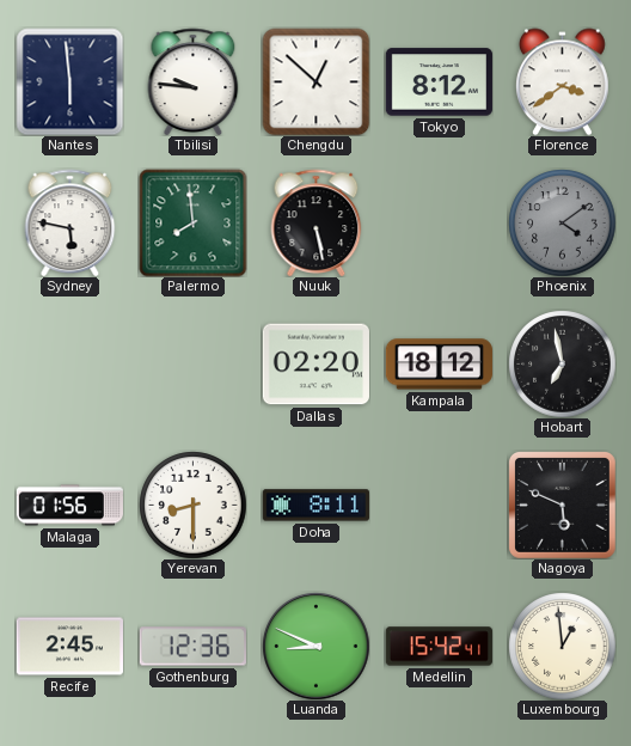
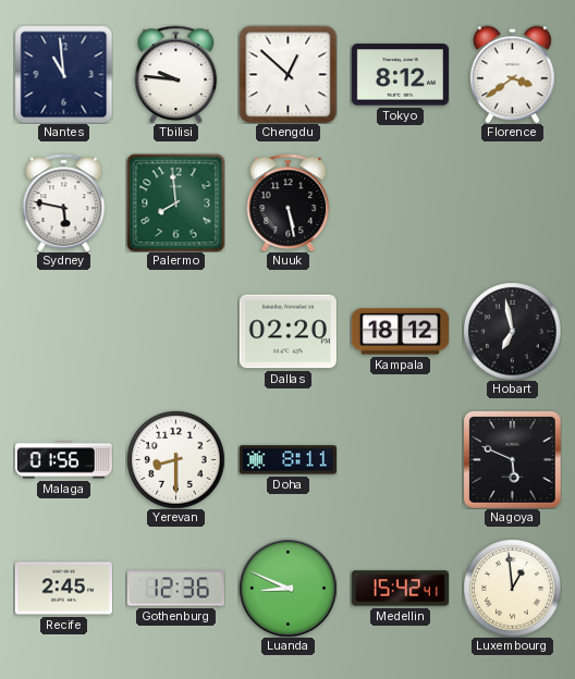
Nantes: 5:59 -> 10:59
Phoenix: 4:09 -> none
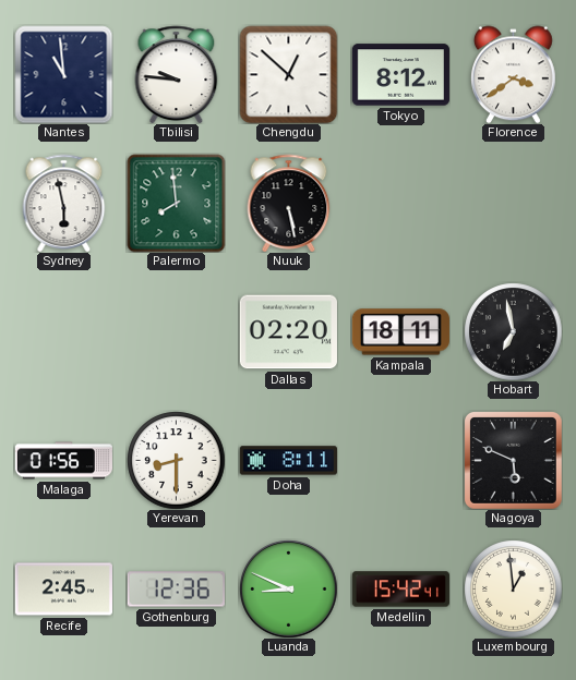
Sydney: 5:47 -> 5:58
Kampala: 18:12 -> 18:11
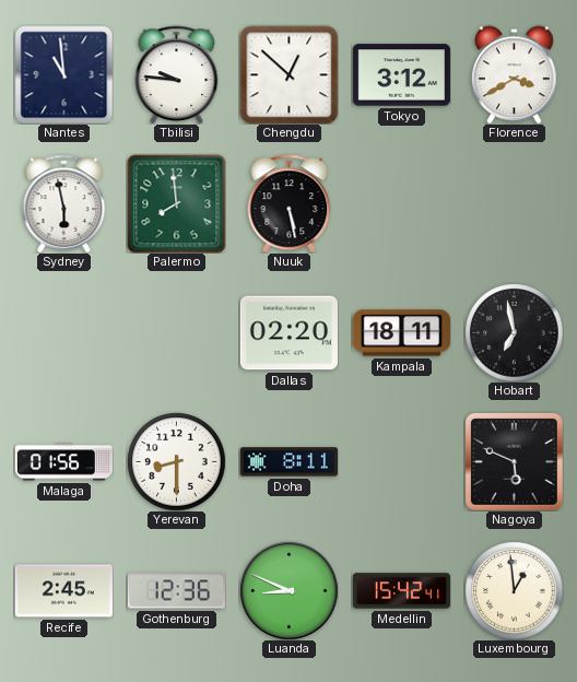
Tokyo: 8:12 -> 3:12
Florence: 3:39 -> 3:40
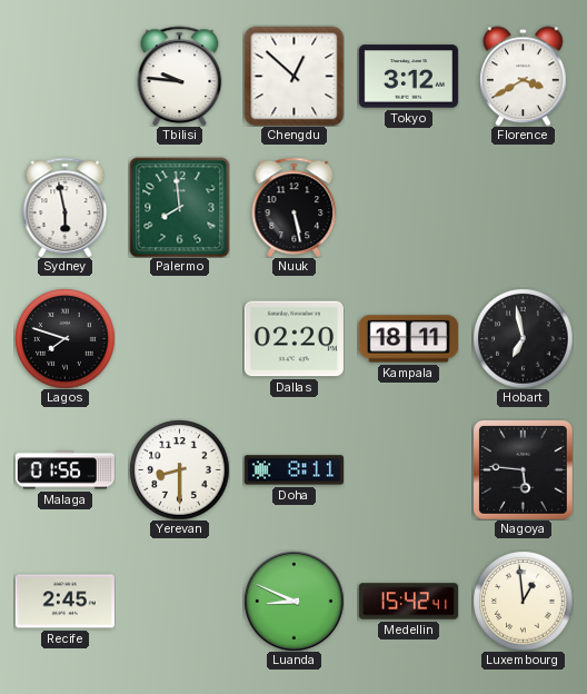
Nantes: 10:59 -> none
Lagos: none -> 7:48
Nagoya: 5:49 -> 5:46
Gothenburg: 12:36 -> none
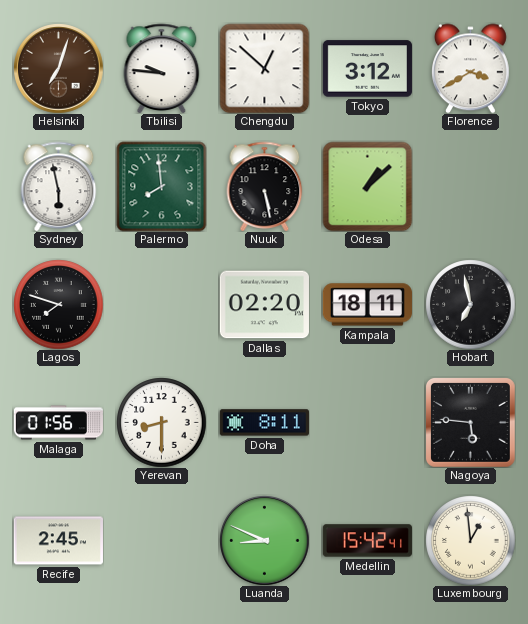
Helsinki: none -> 7:03
Odesa: none -> 1:08
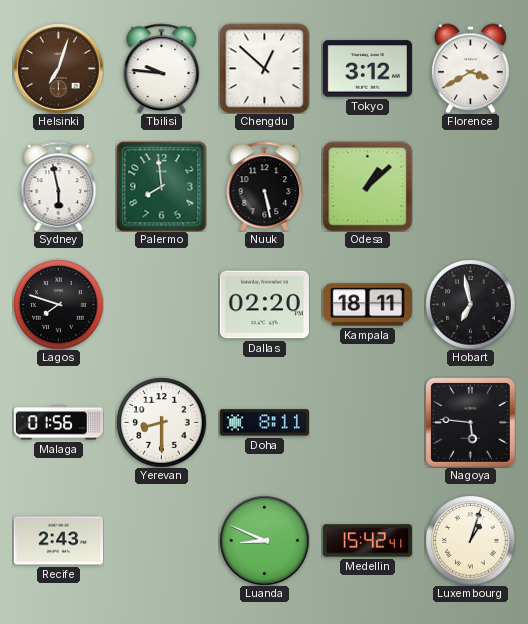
Recife: 2:45 -> 2:43
Luxembourg: 12:59 -> 1:03
